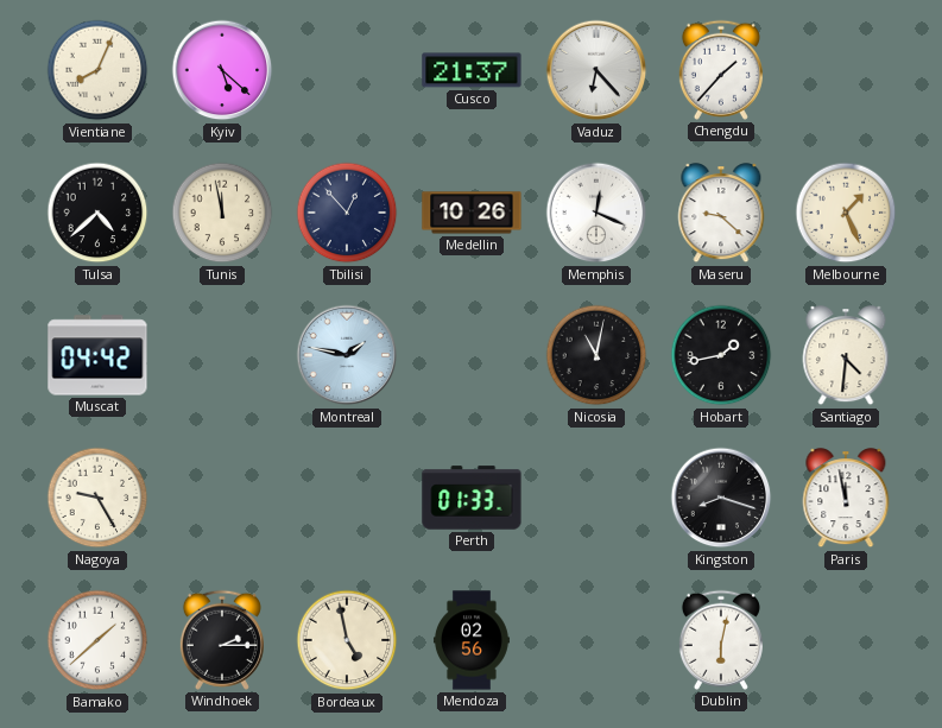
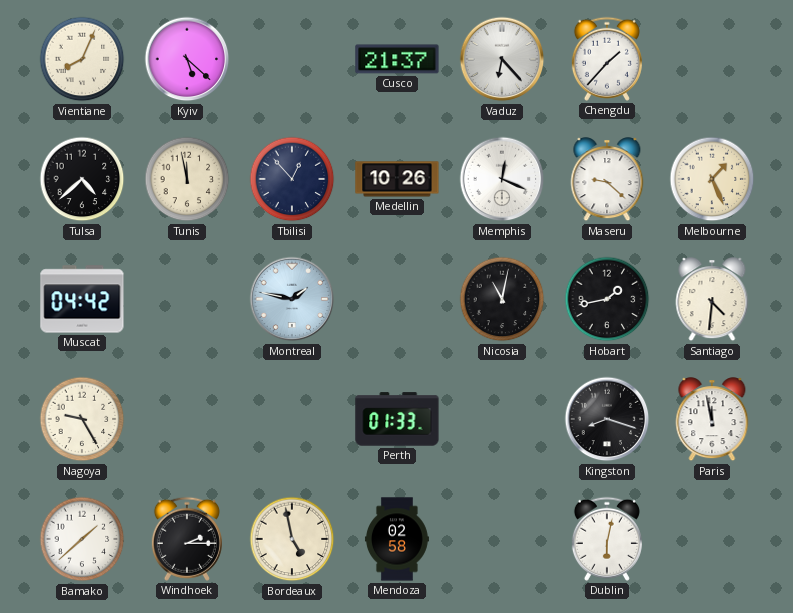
Mendoza: 02:56 -> 02:58
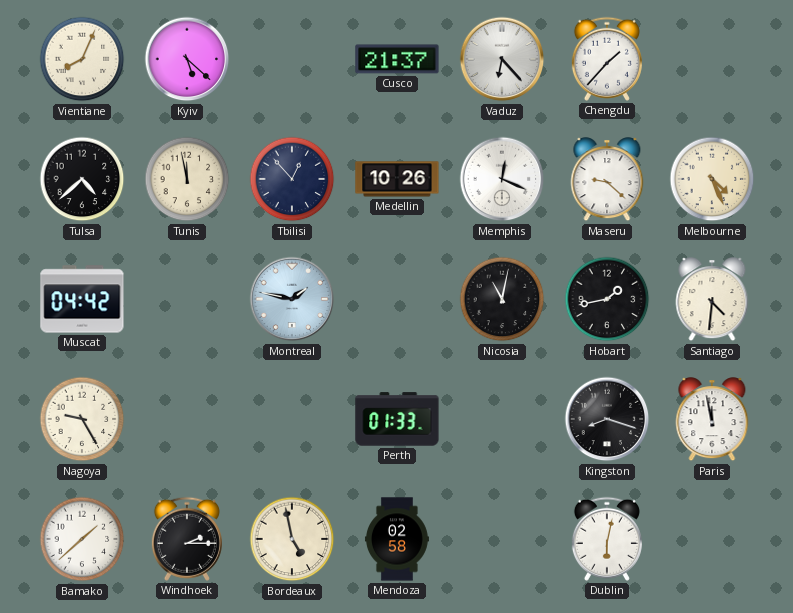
Melbourne: 1:26 -> 4:26
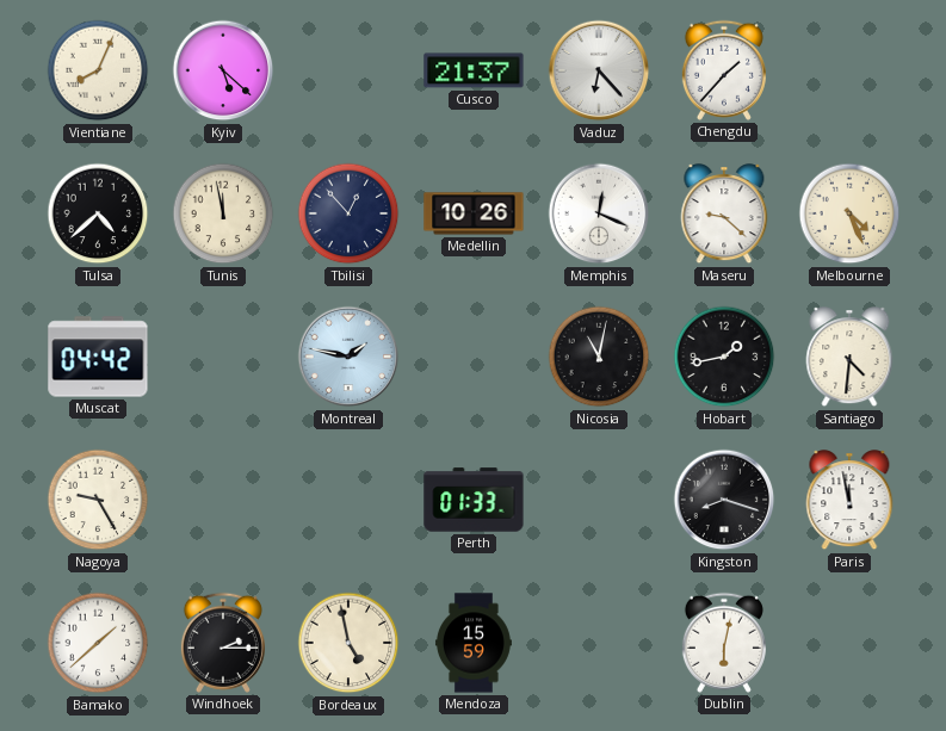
Mendoza: 02:58 -> 15:59
